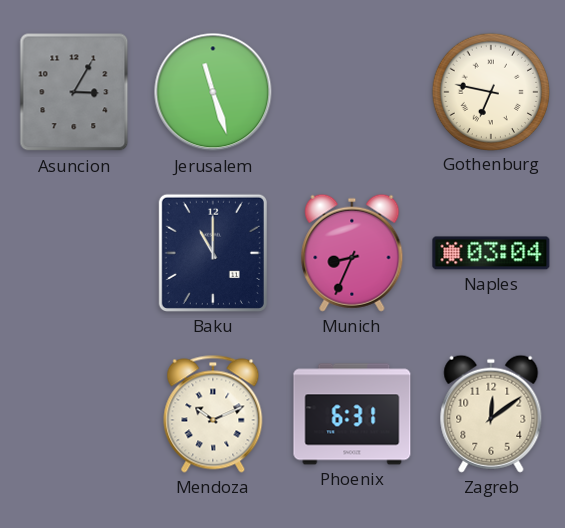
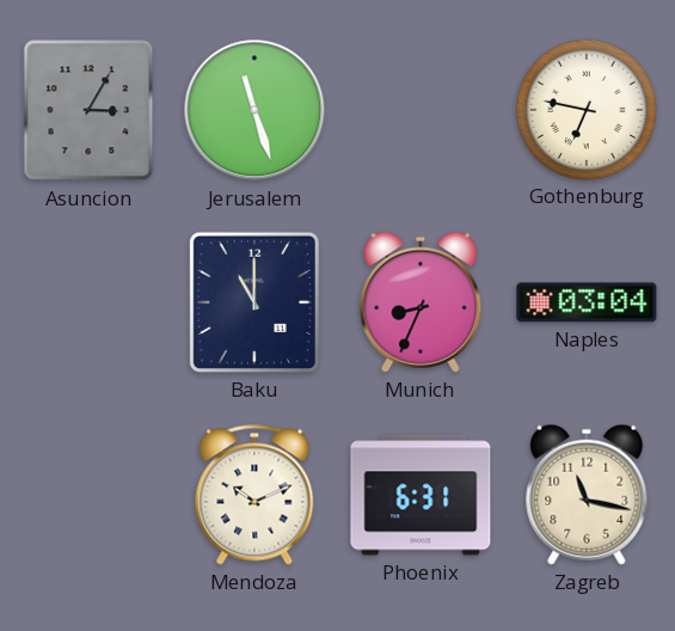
Zagreb: 12:09 -> 11:17
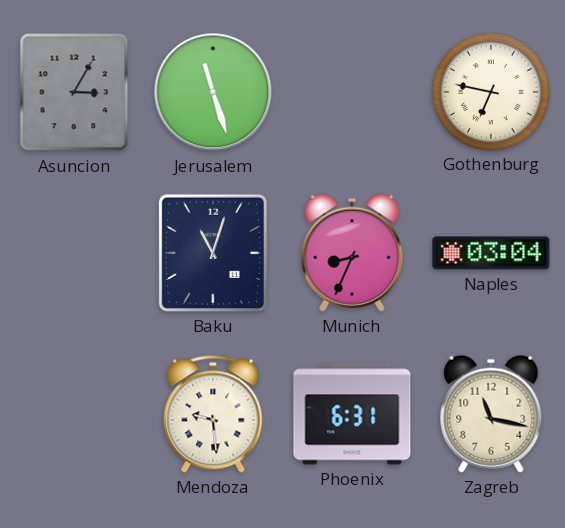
Baku: 11:00 -> 11:03
Mendoza: 10:11 -> 9:29
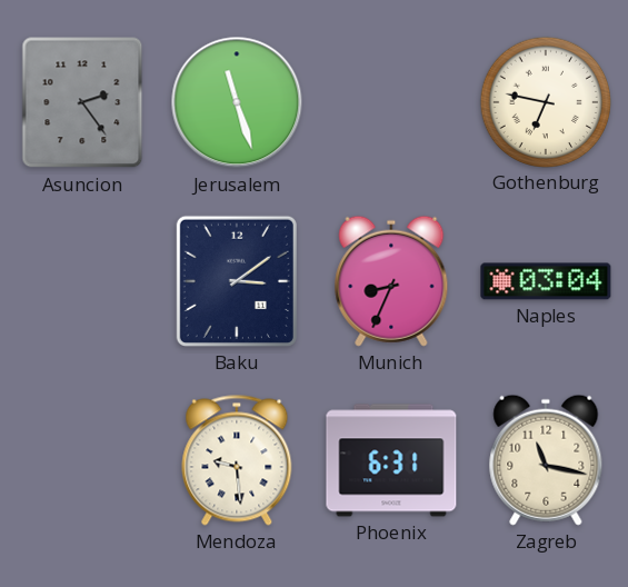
Asuncion: 3:05 -> 2:24
Baku: 11:03 -> 3:09
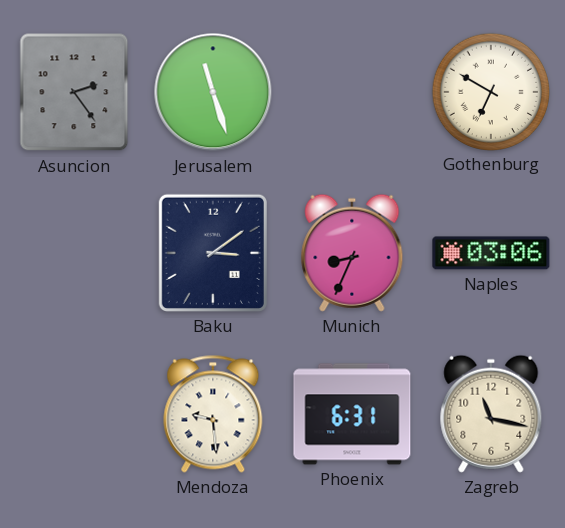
Gothenburg: 6:47 -> 6:50
Naples: 03:04 -> 03:06
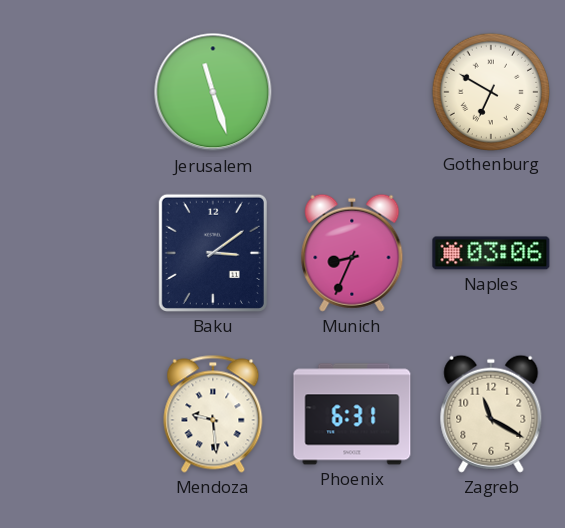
Asuncion: 2:24 -> none
Zagreb: 11:17 -> 11:20
